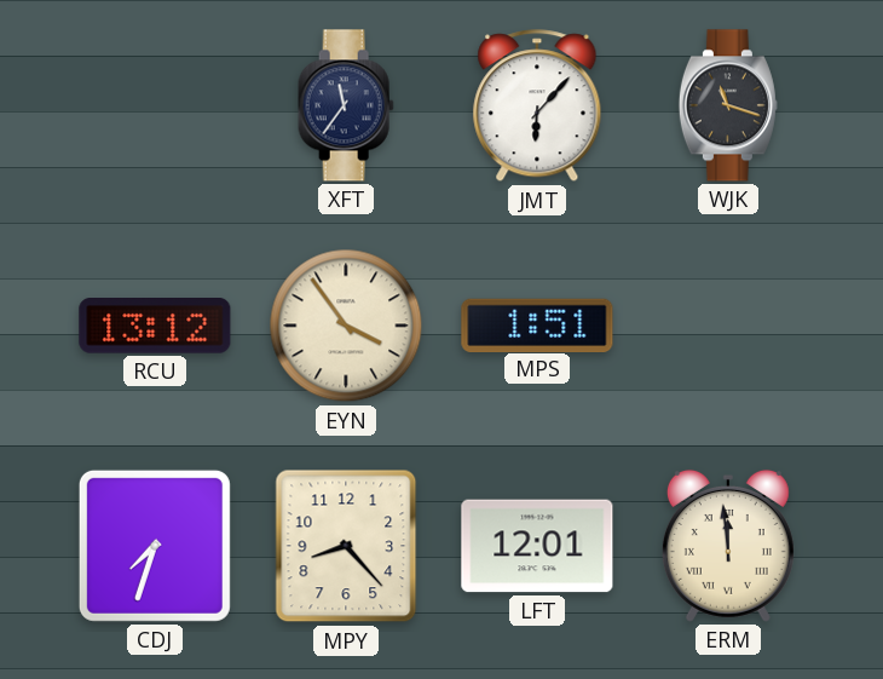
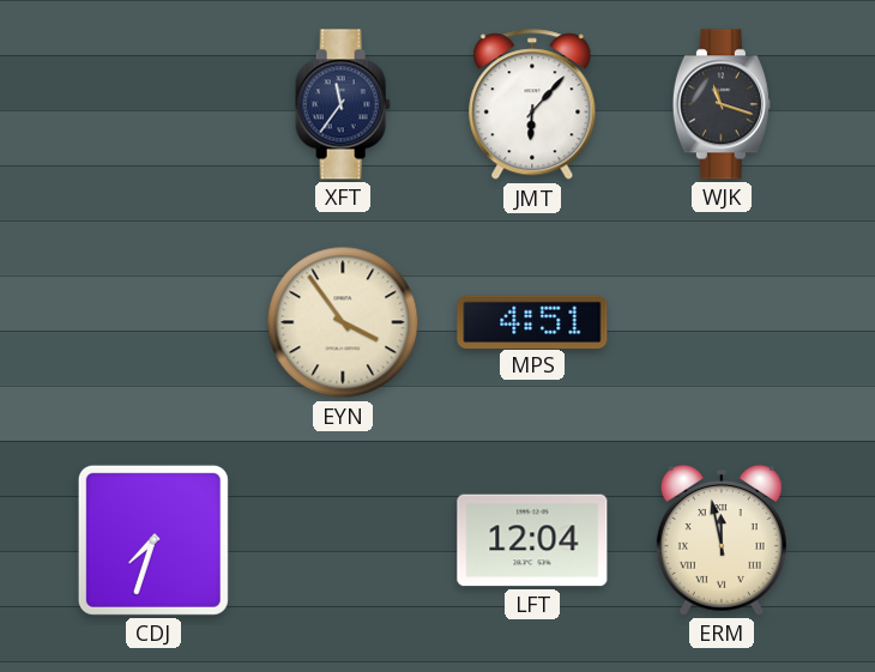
RCU: 13:12 -> none
MPS: 1:51 -> 4:51
MPY: 8:23 -> none
LFT: 12:01 -> 12:04
ERM: 11:59 -> 11:58
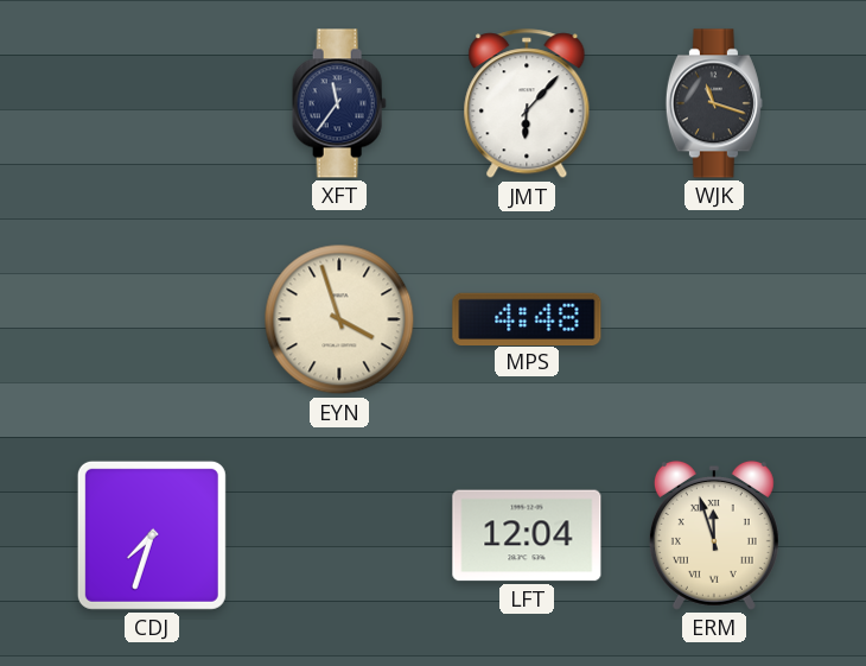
EYN: 3:54 -> 3:57
MPS: 4:51 -> 4:48
ERM: 11:58 -> 11:57
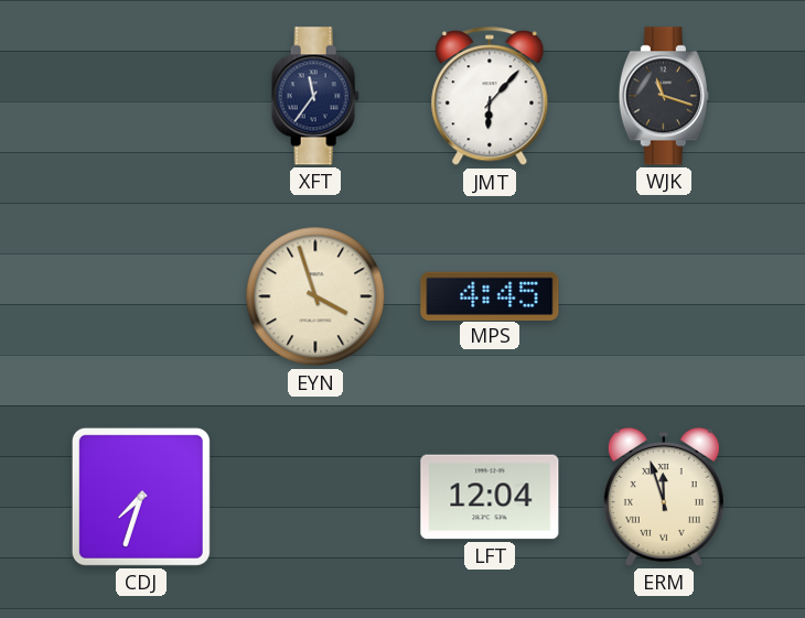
MPS: 4:48 -> 4:45
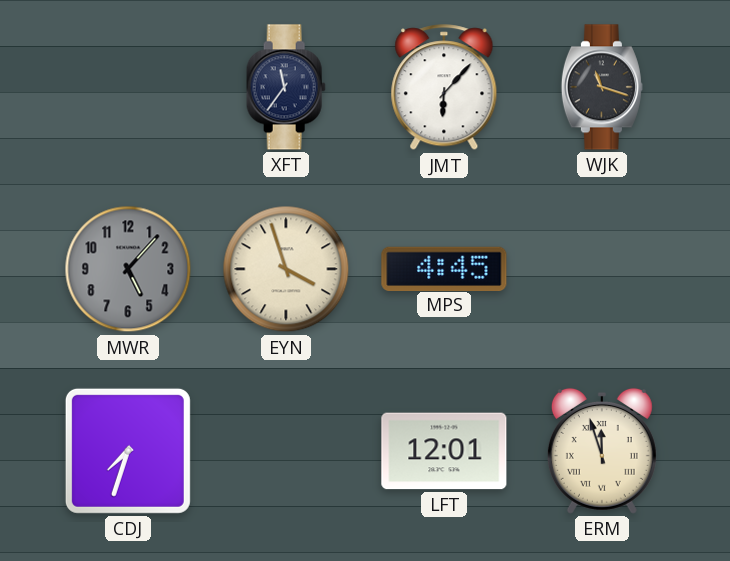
MWR: none -> 5:07
LFT: 12:04 -> 12:01
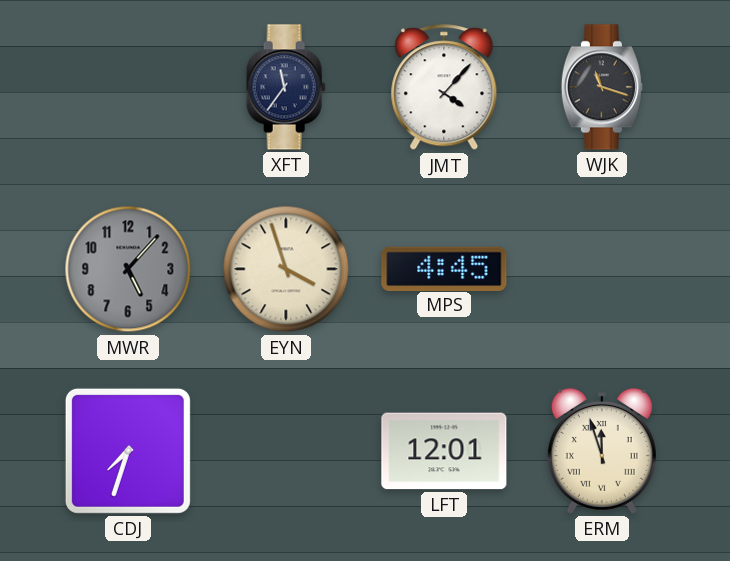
JMT: 6:07 -> 4:07
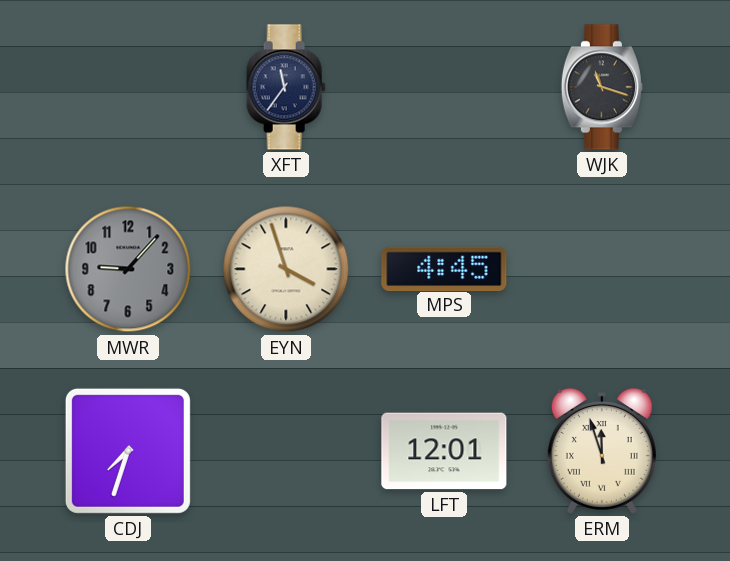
JMT: 4:07 -> none
MWR: 5:07 -> 9:07
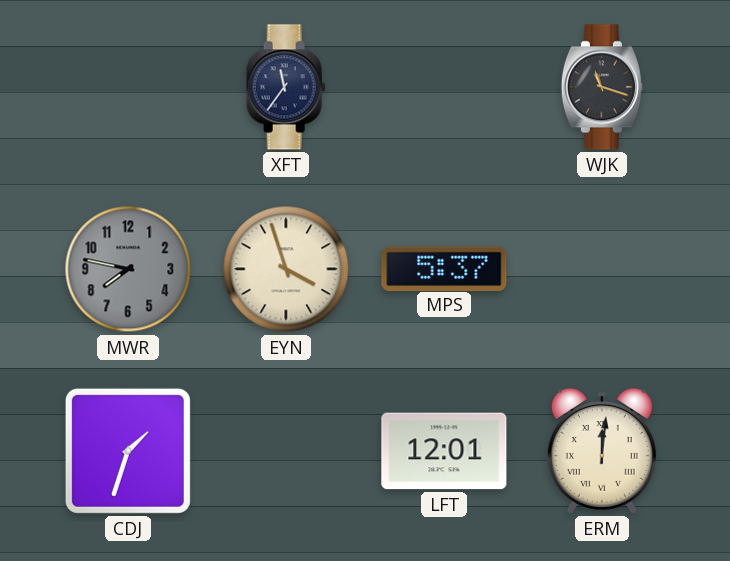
MWR: 9:07 -> 7:47
MPS: 4:45 -> 5:37
CDJ: 7:33 -> 1:33
ERM: 11:57 -> 12:01
